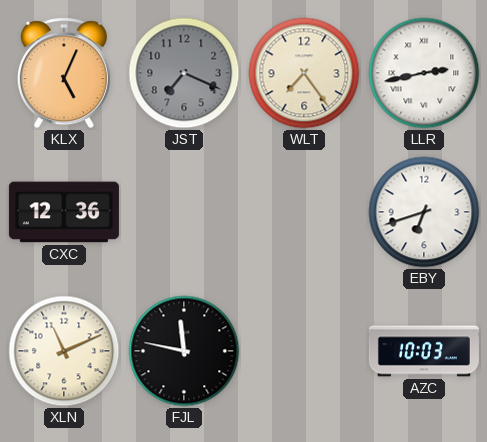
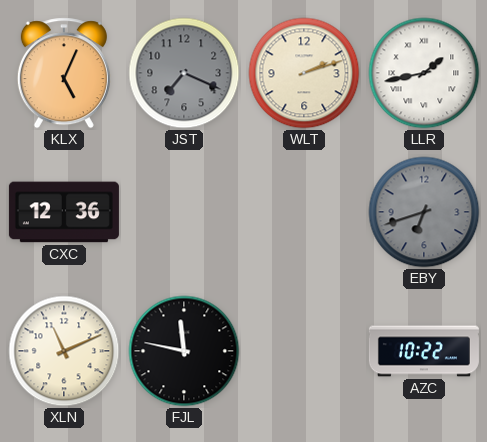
WLT: 7:24 -> 2:12
LLR: 2:43 -> 1:43
EBY dial: white -> grey
AZC: 10:03 -> 10:22
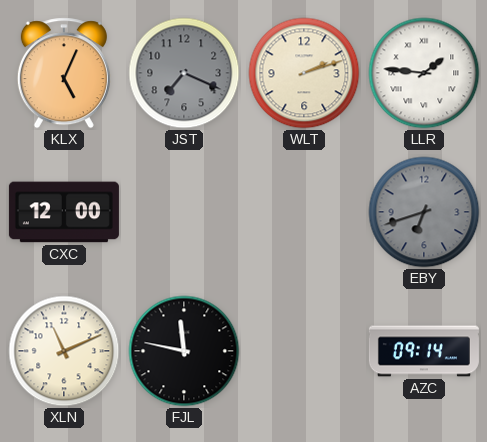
LLR: 1:43 -> 1:46
CXC: 12:36 -> 12:00
AZC: 10:22 -> 09:14
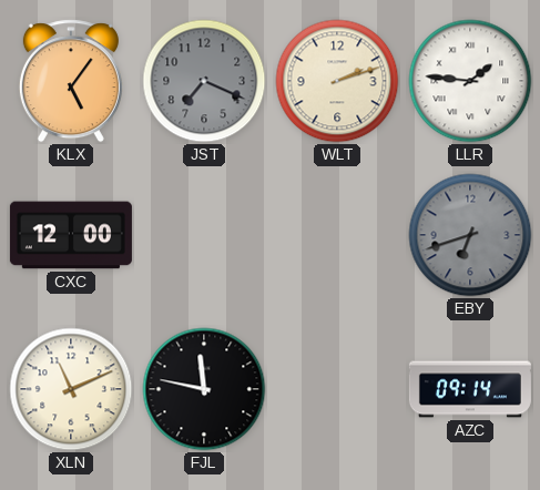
KLX: 5:04 -> 5:06
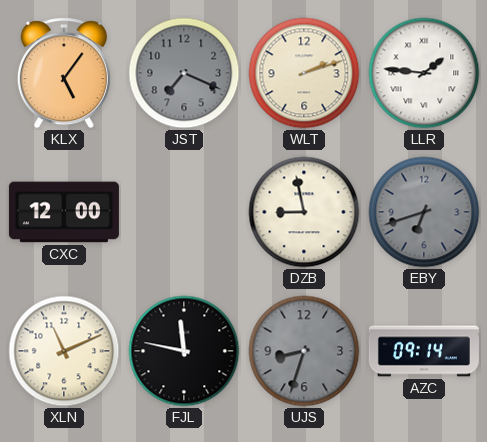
DZB: none -> 8:58
UJS: none -> 8:33
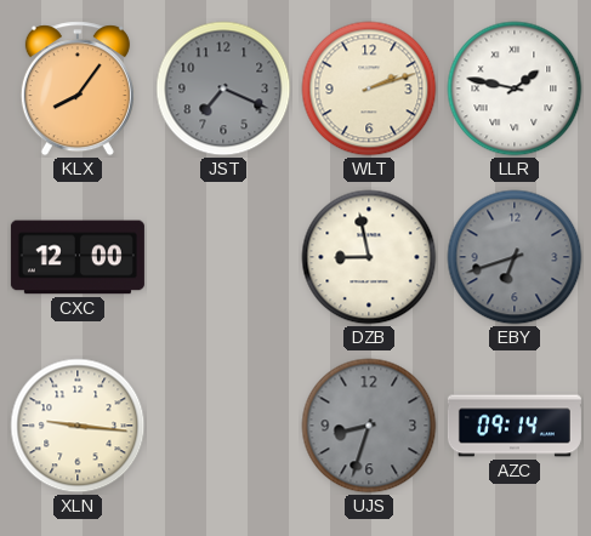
KLX: 5:06 -> 8:06
LLR: 1:46 -> 1:47
XLN: 11:11 -> 9:16
FJL: 11:47 -> none
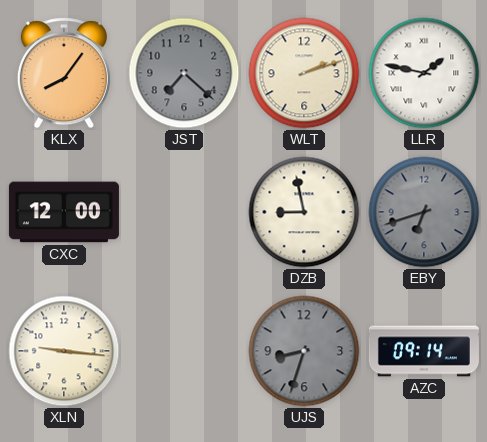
JST: 7:19 -> 7:22
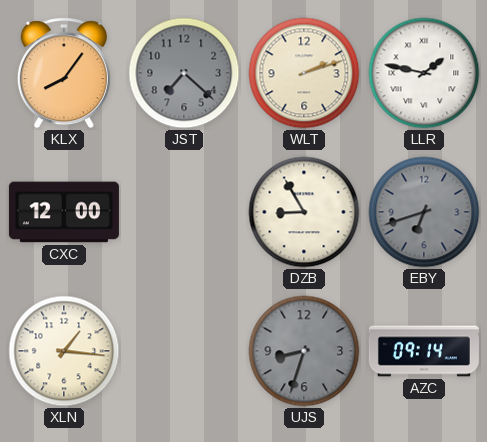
DZB: 8:58 -> 8:55
XLN: 9:16 -> 1:16
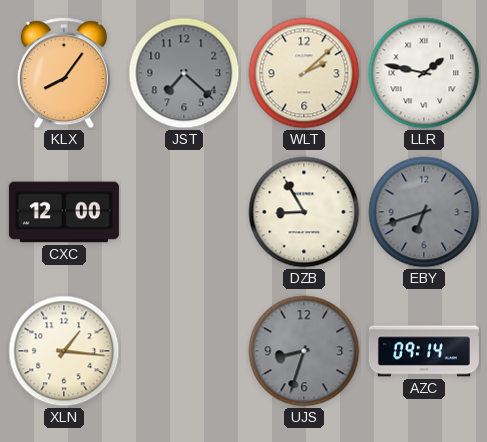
WLT: 2:12 -> 2:08
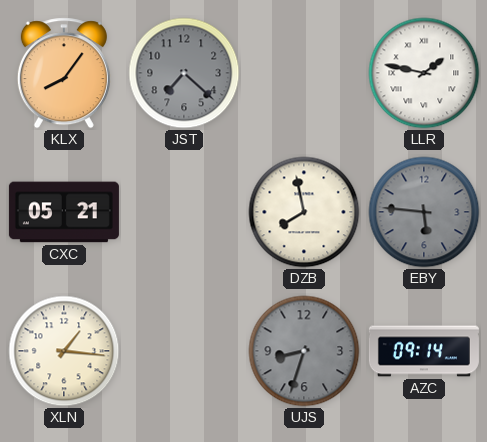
WLT: 2:08 -> none
CXC: 12:00 -> 05:21
DZB: 8:55 -> 7:58
EBY: 6:42 -> 5:46
